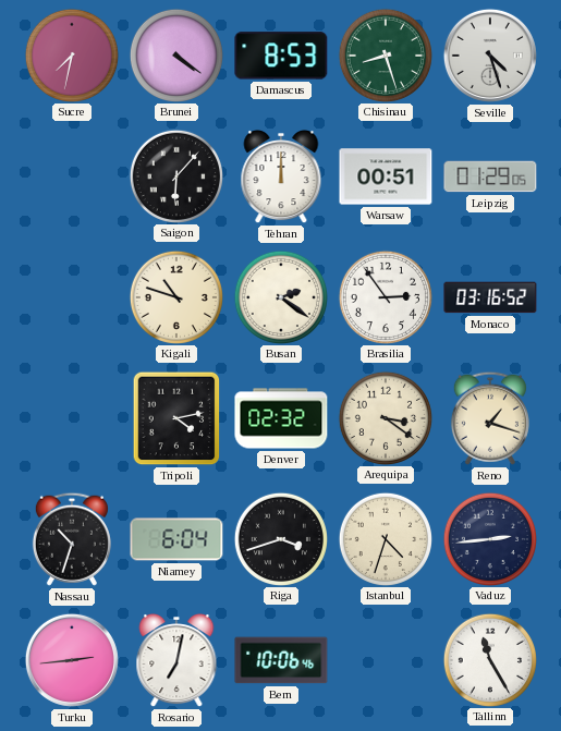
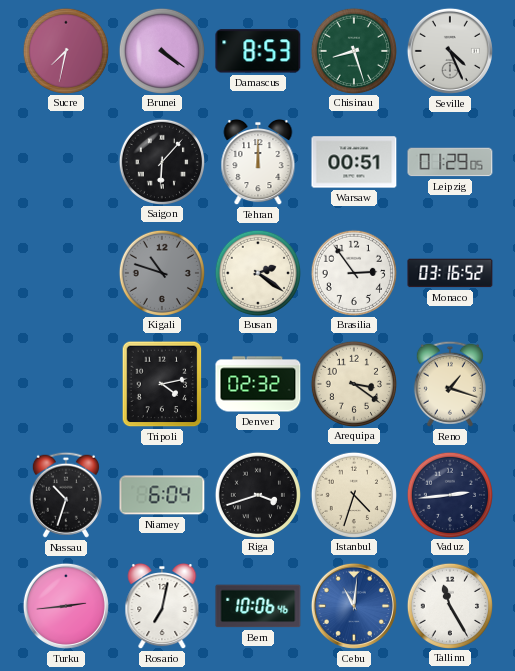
Seville: 4:27 -> 4:26
Kigali dial: cream -> grey
Cebu: none -> 11:01
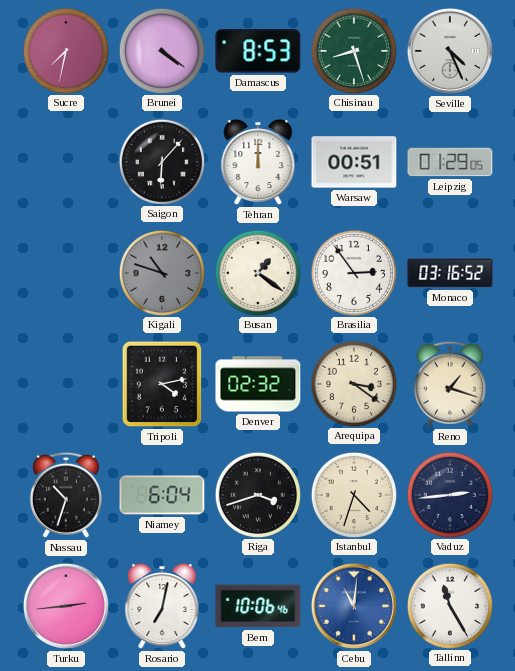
Busan: 2:21 -> 1:21
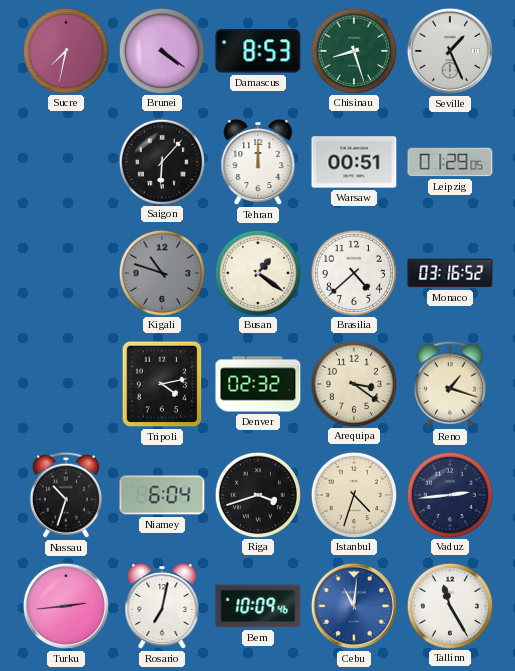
Seville: 4:26 -> 1:26
Brasilia: 2:54 -> 4:38
Bern: 10:06 -> 10:09
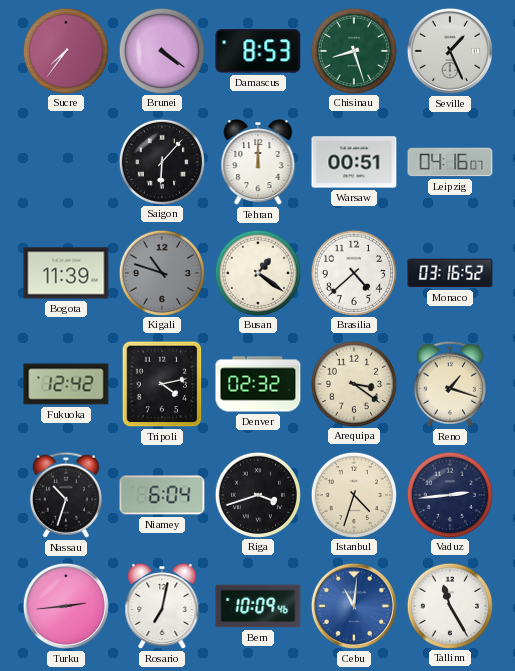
Sucre: 7:32 -> 7:36
Leipzig: 01:29 -> 04:16
Bogota: none -> 11:39
Fukuoka: none -> 12:42
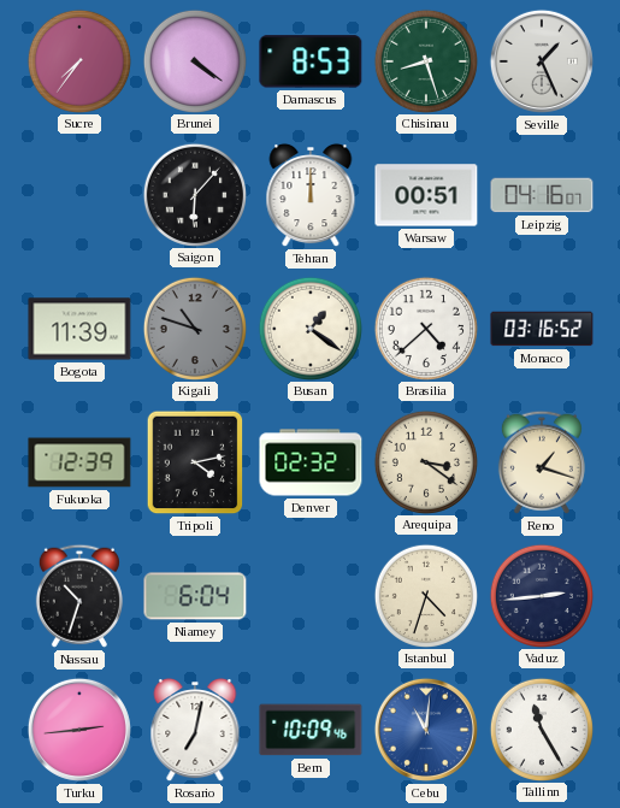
Fukuoka: 12:42 -> 12:39
Riga: 3:42 -> none
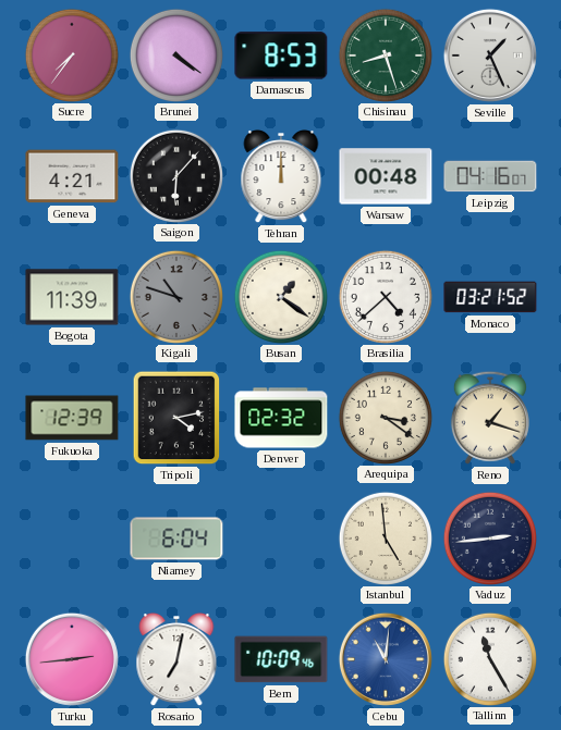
Geneva: none -> 4:21
Warsaw: 00:51 -> 00:48
Monaco: 03:16 -> 03:21
Nassau: 10:33 -> none
Istanbul: 4:33 -> 4:59
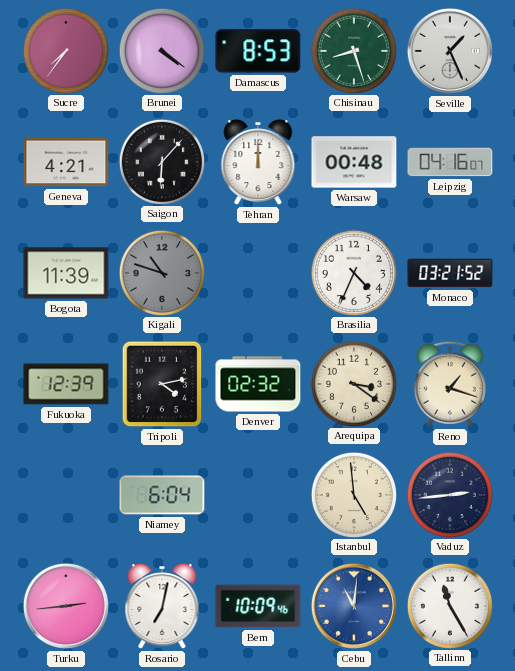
Busan: 1:21 -> none
Brasilia: 4:38 -> 4:34
